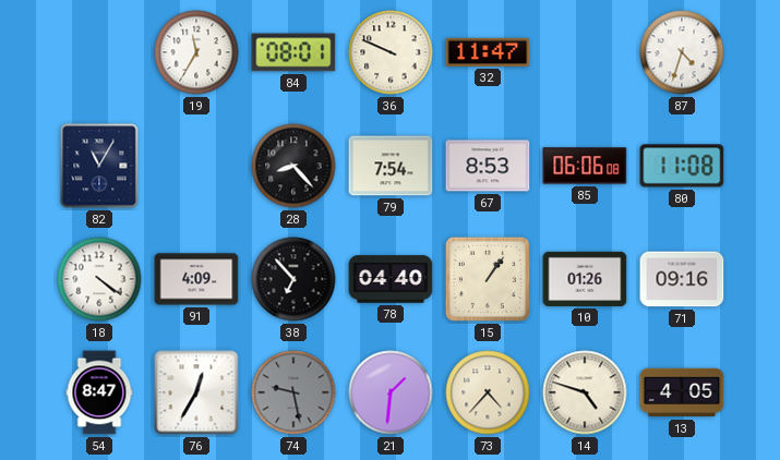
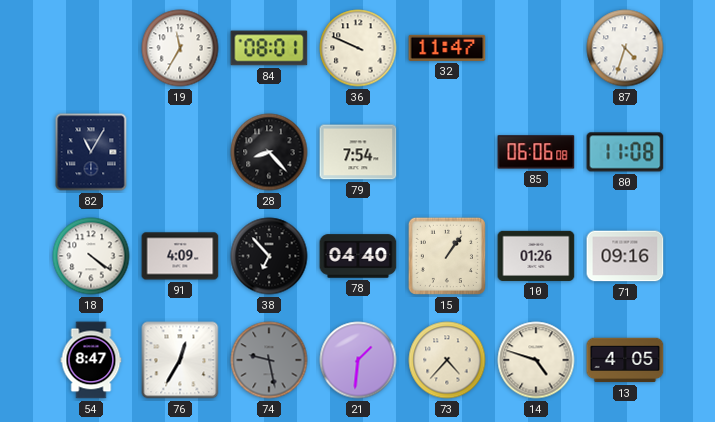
67: 8:53 -> none
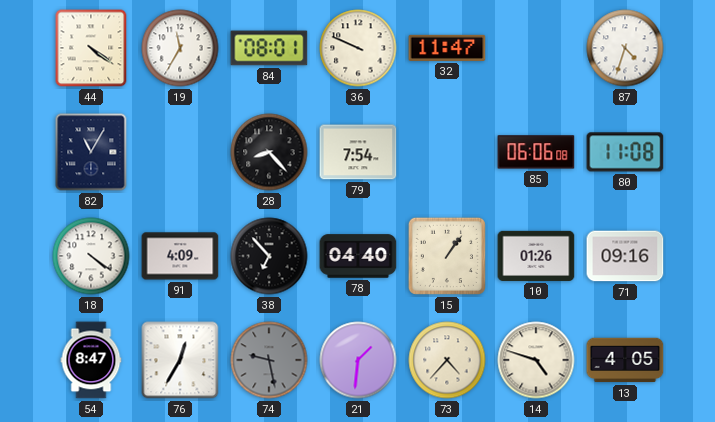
44: none -> 4:21
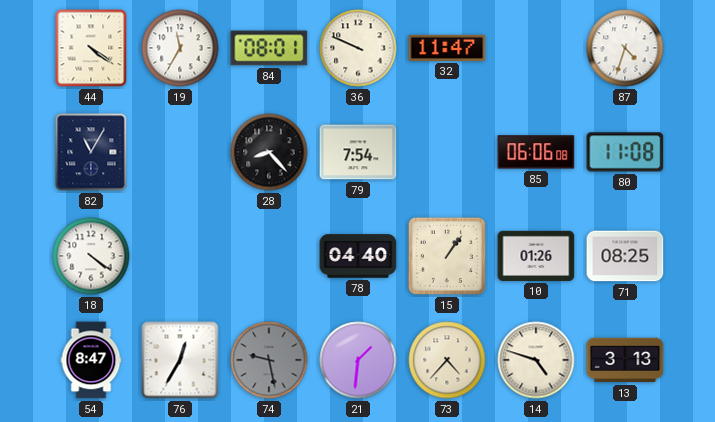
91: 4:09 -> none
38: 6:53 -> none
71: 09:16 -> 08:25
13: 4:05 -> 3:13
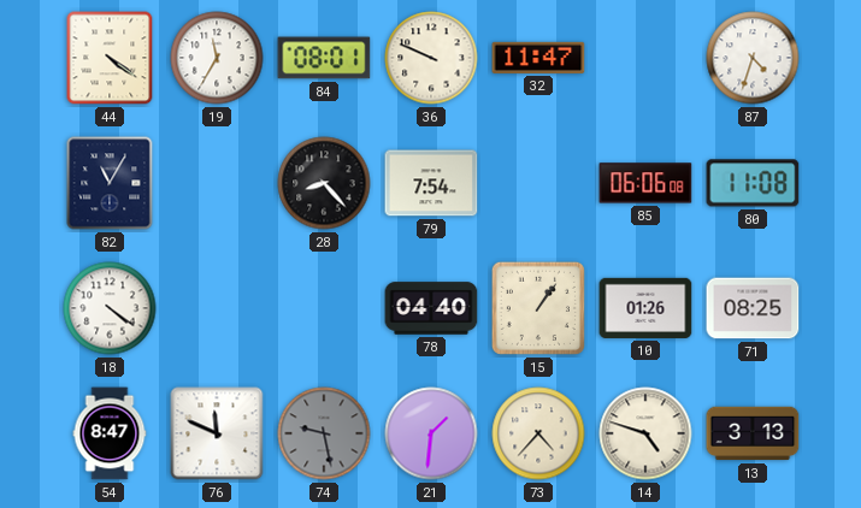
76: 12:35 -> 11:49
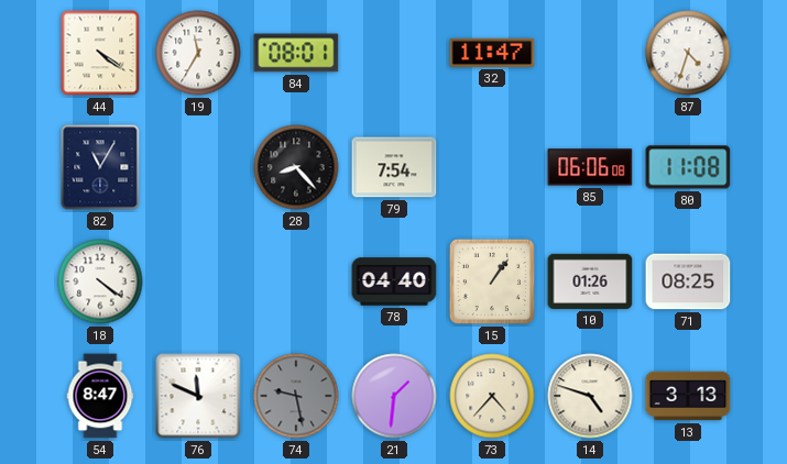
36: 9:49 -> none
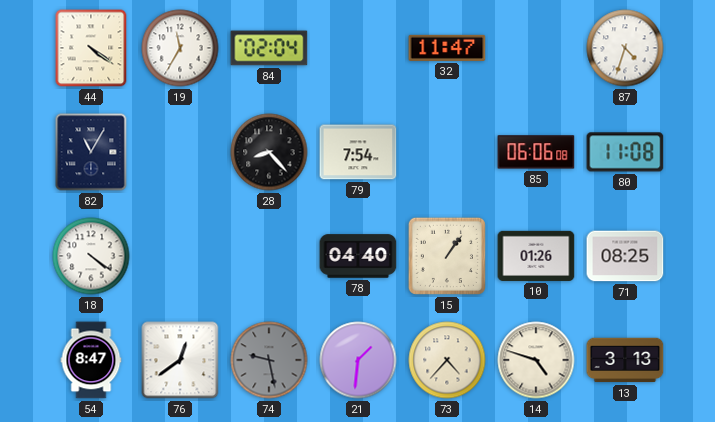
84: 08:01 -> 02:04
76: 11:49 -> 12:39
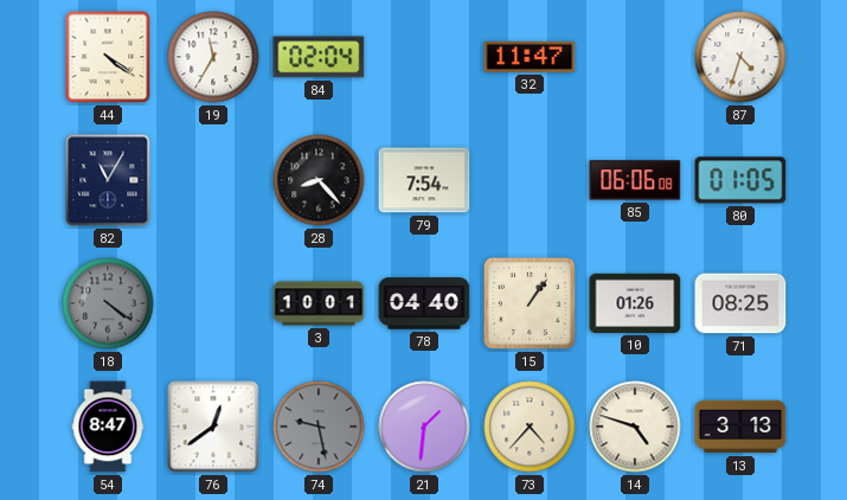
80: 11:08 -> 01:05
18 dial: white -> grey
3: none -> 10:01
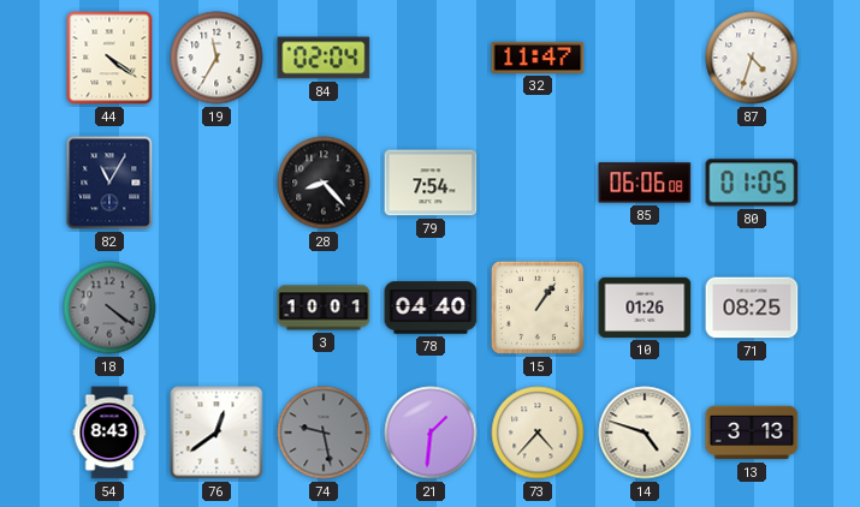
54: 8:47 -> 8:43
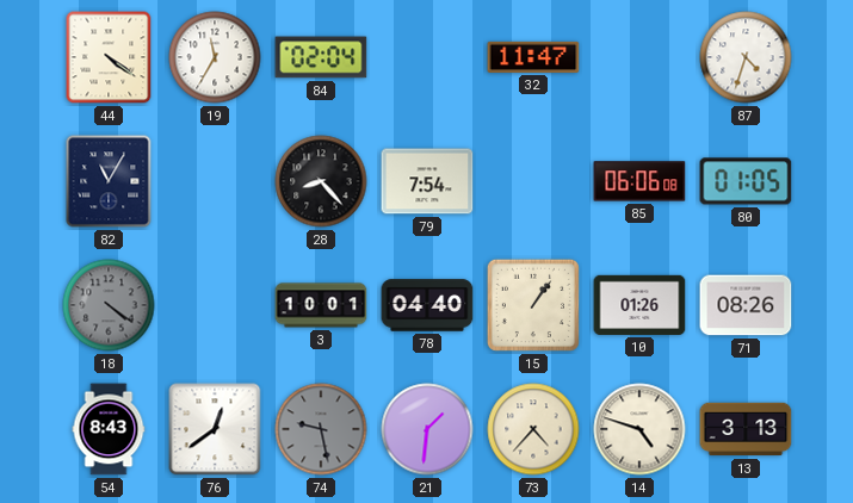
71: 08:25 -> 08:26
